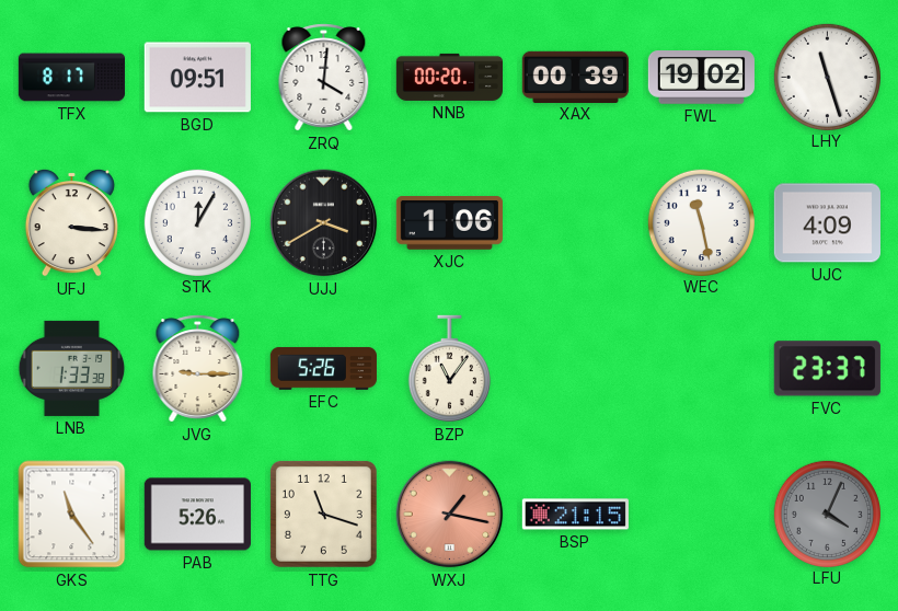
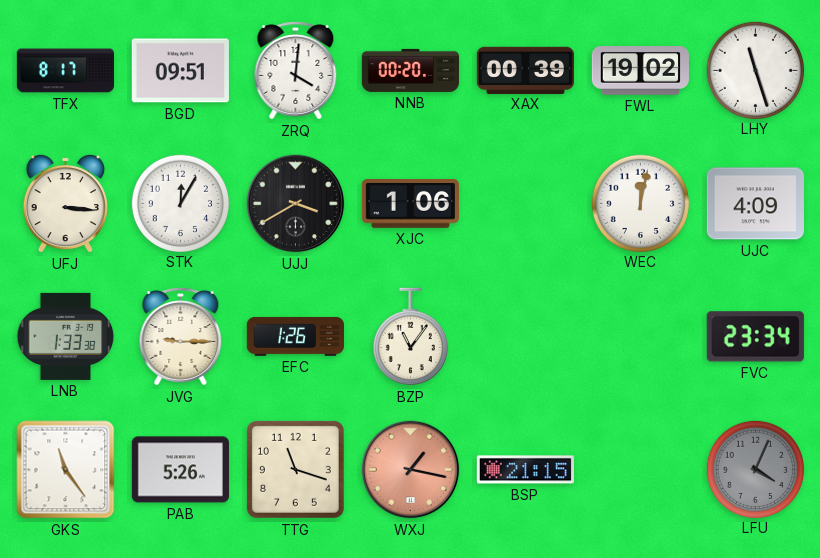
WEC: 11:28 -> 12:02
EFC: 5:26 -> 1:26
FVC: 23:37 -> 23:34
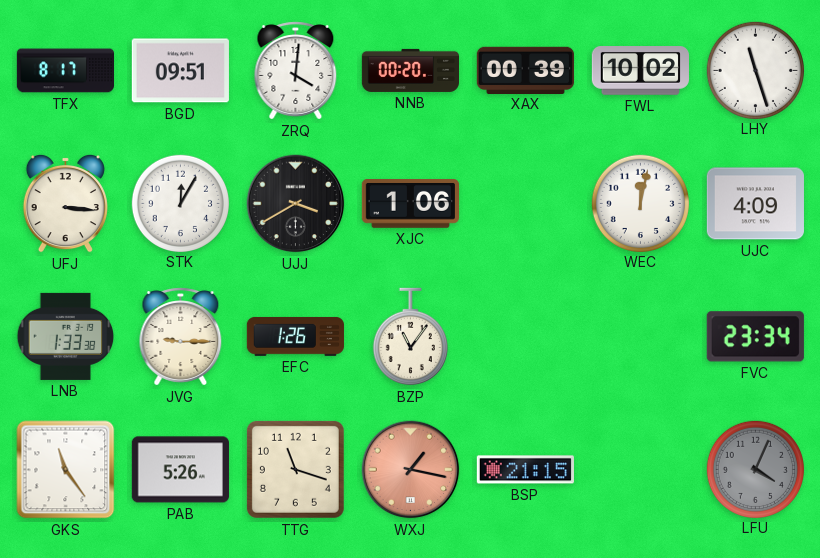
FWL: 19:02 -> 10:02
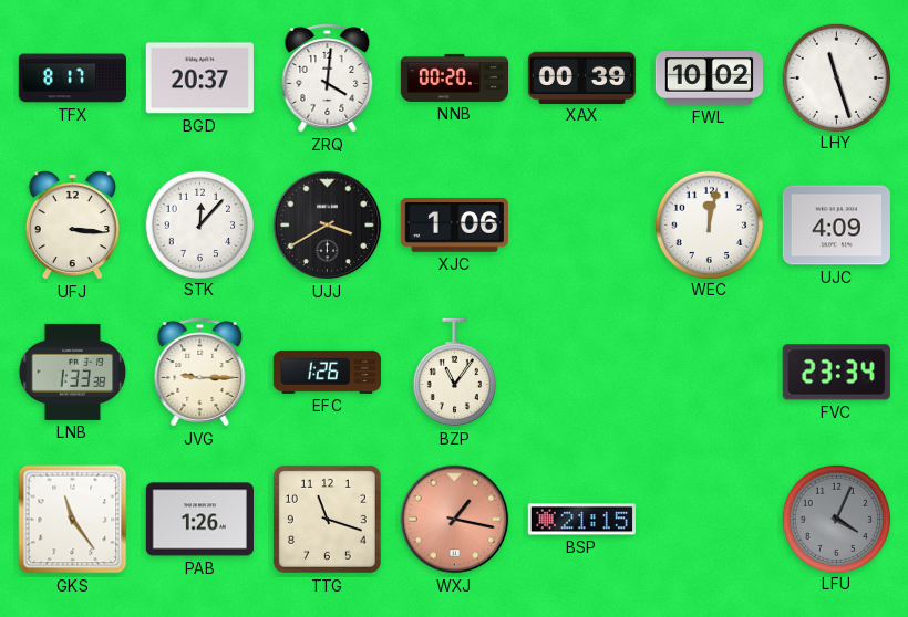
BGD: 09:51 -> 20:37
STK: 12:05 -> 12:07
PAB: 5:26 -> 1:26
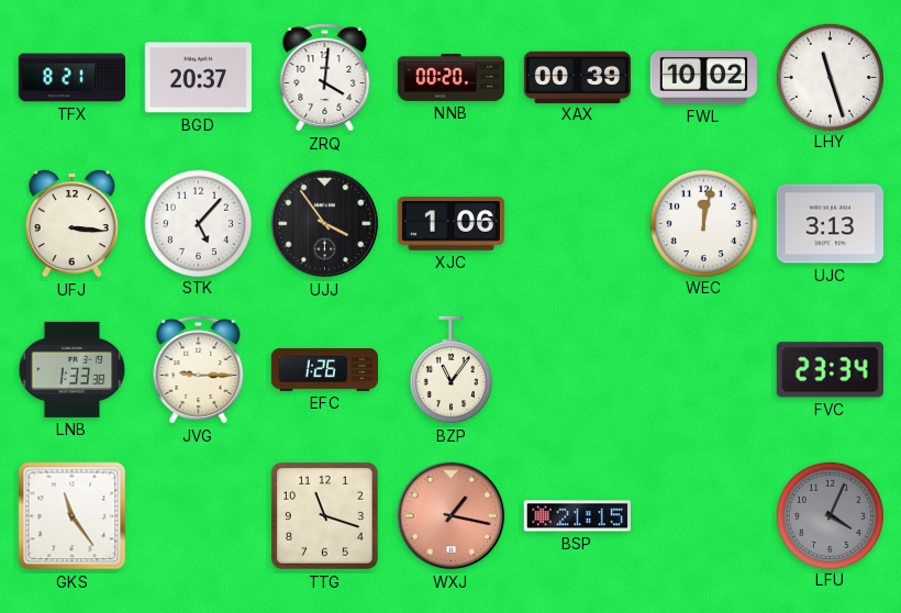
TFX: 8:17 -> 8:21
STK: 12:07 -> 5:07
UJJ: 3:40 -> 3:54
UJC: 4:09 -> 3:13
PAB: 1:26 -> none
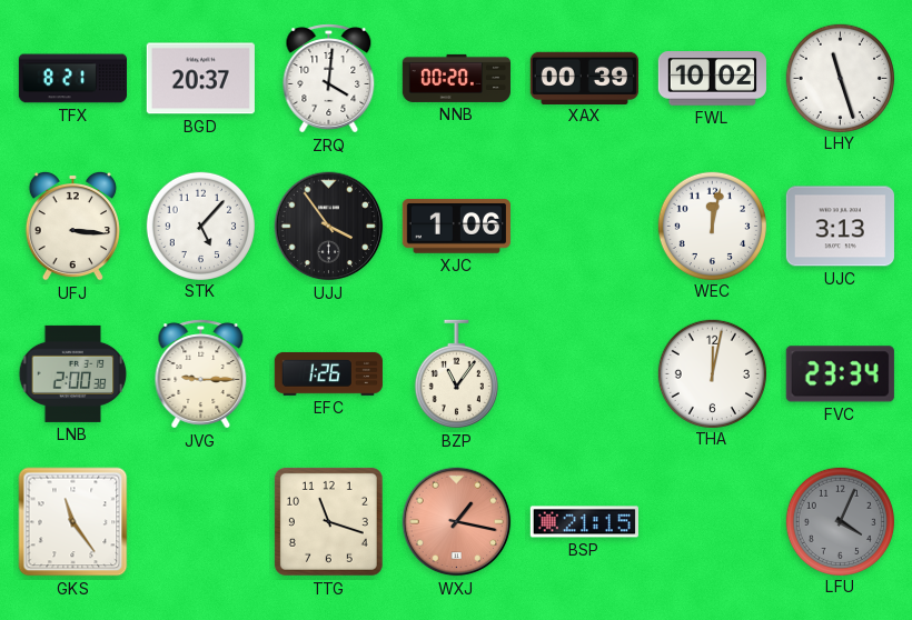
LNB: 1:33 -> 2:00
THA: none -> 12:02
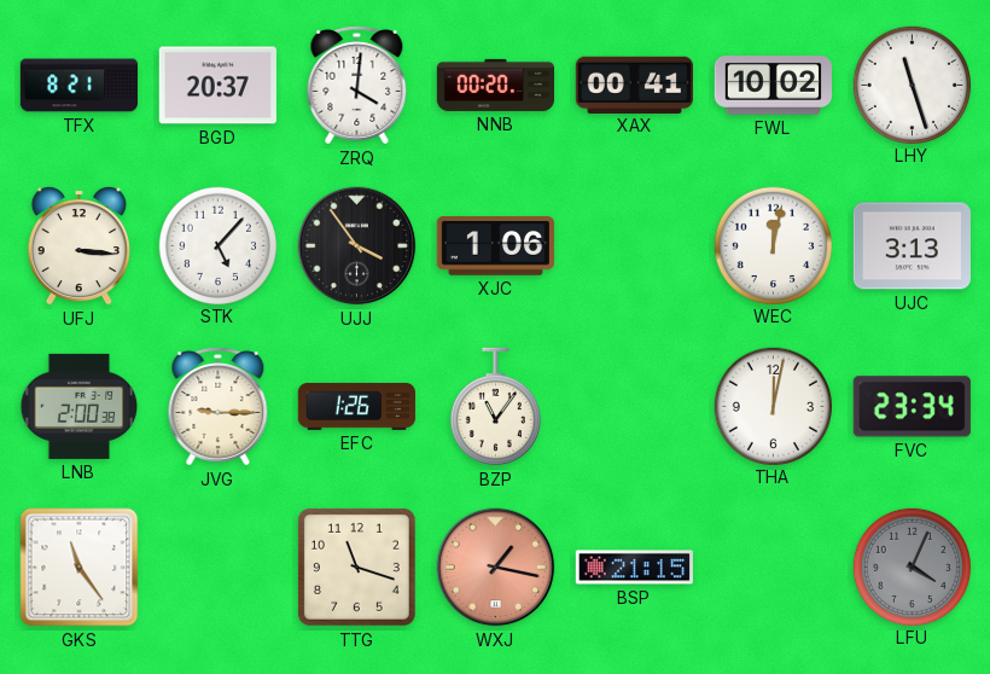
XAX: 00:39 -> 00:41
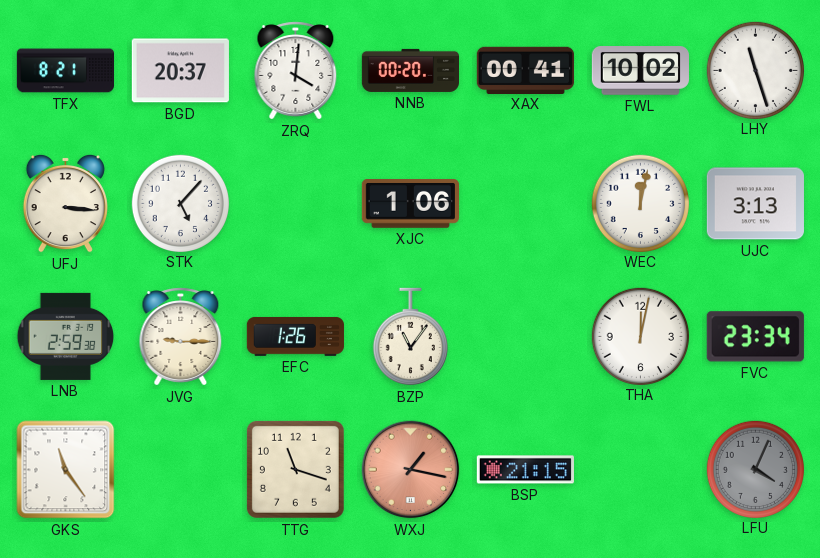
UJJ: 3:54 -> none
LNB: 2:00 -> 2:59
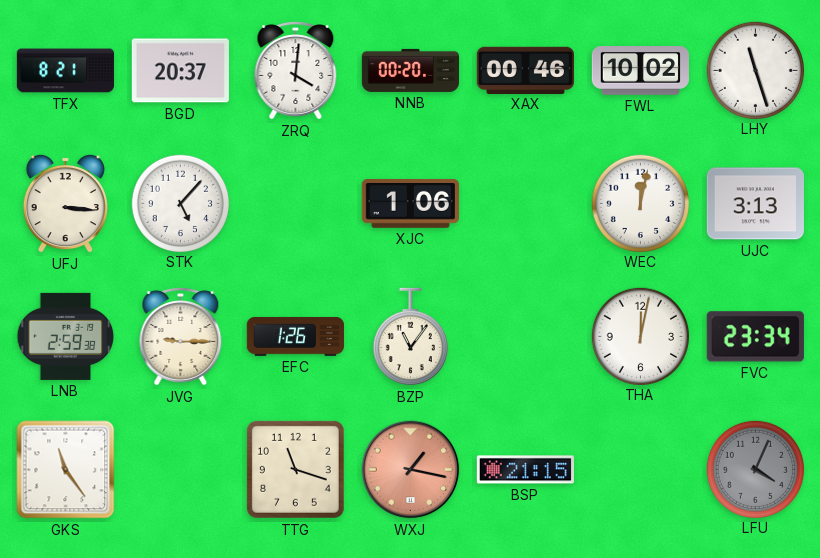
XAX: 00:41 -> 00:46
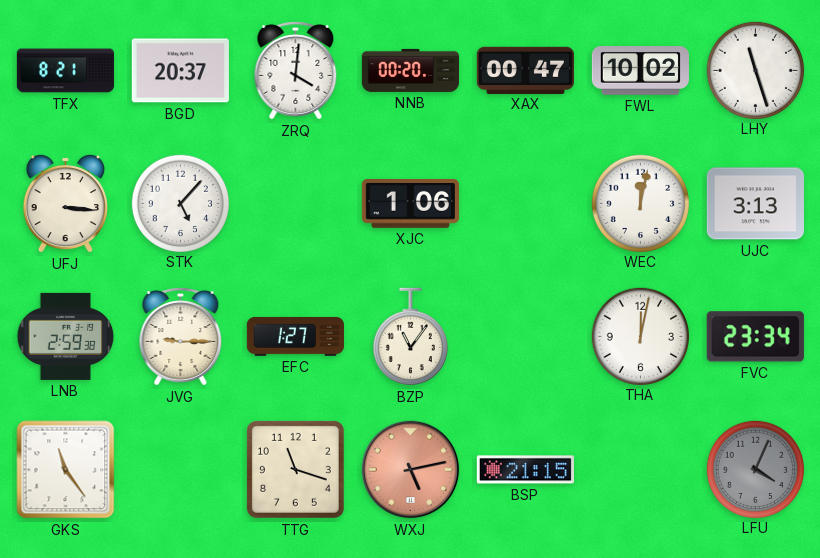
XAX: 00:46 -> 00:47
EFC: 1:26 -> 1:27
WXJ: 1:17 -> 5:13
